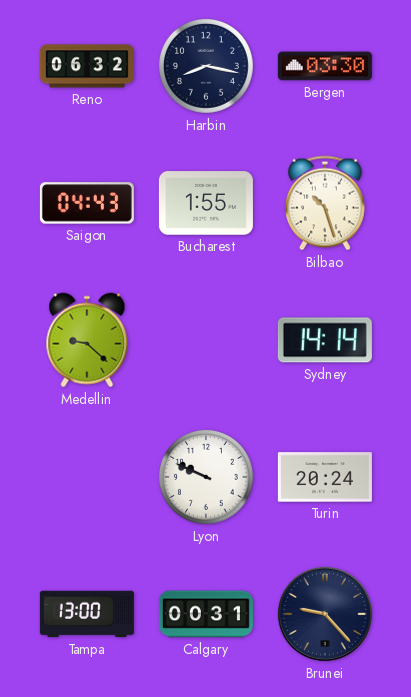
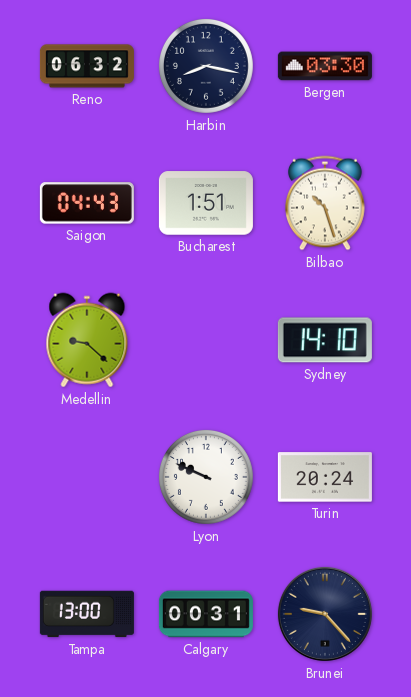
Bucharest: 1:55 -> 1:51
Sydney: 14:14 -> 14:10
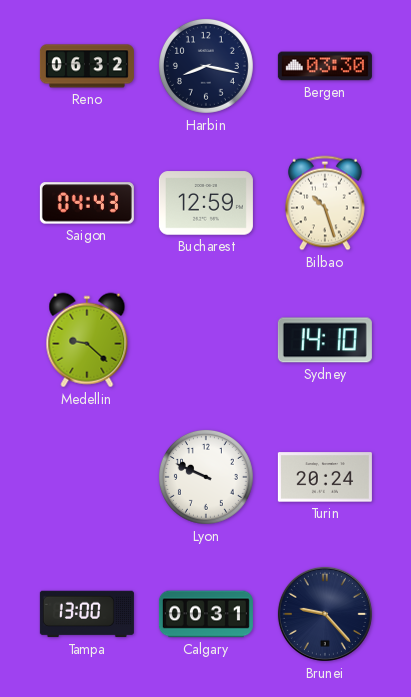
Bucharest: 1:51 -> 12:59
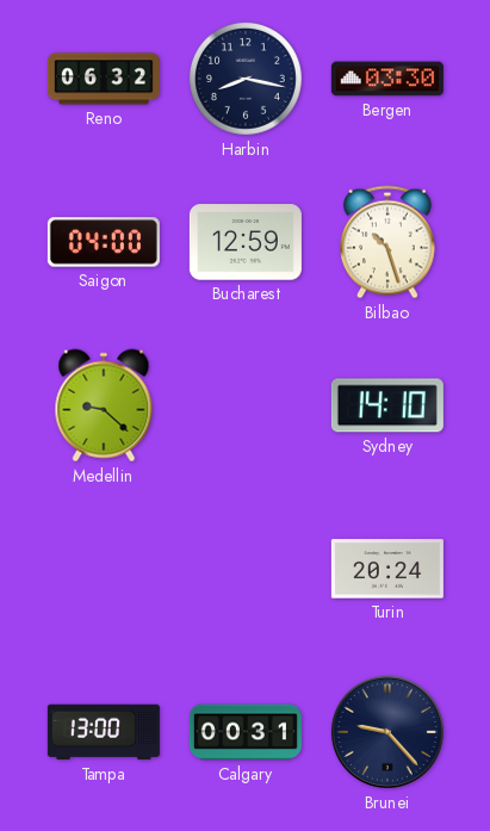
Saigon: 04:43 -> 04:00
Lyon: 9:49 -> none
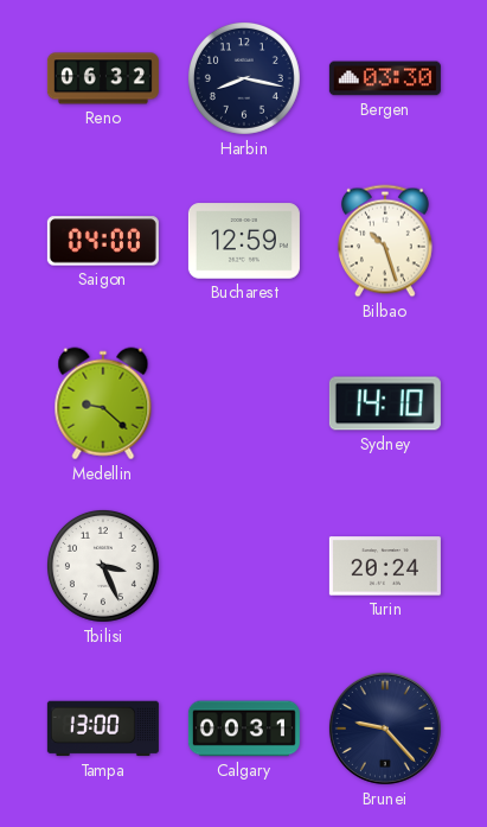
Tbilisi: none -> 3:26
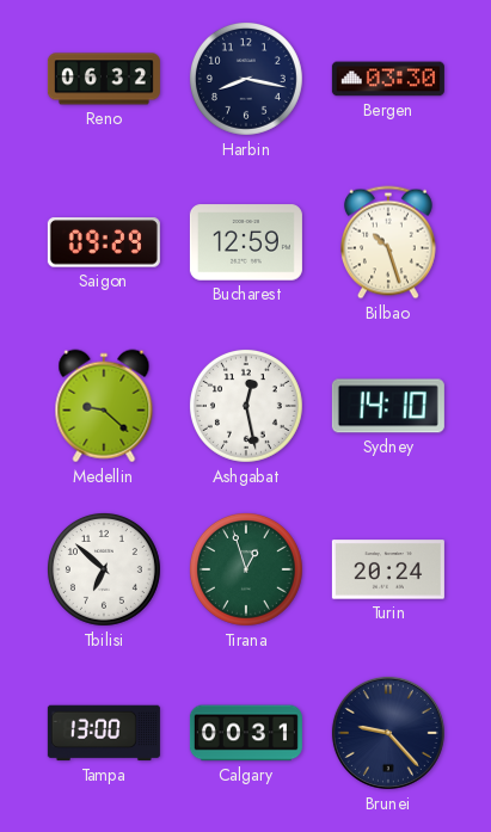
Saigon: 04:00 -> 09:29
Ashgabat: none -> 12:28
Tbilisi: 3:26 -> 6:52
Tirana: none -> 12:57
